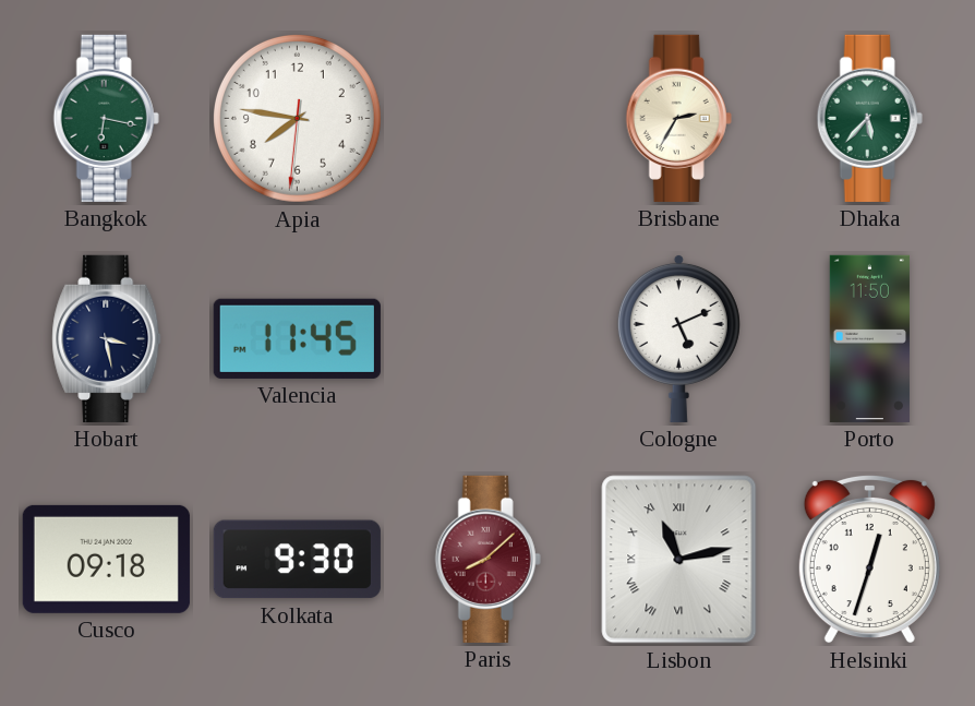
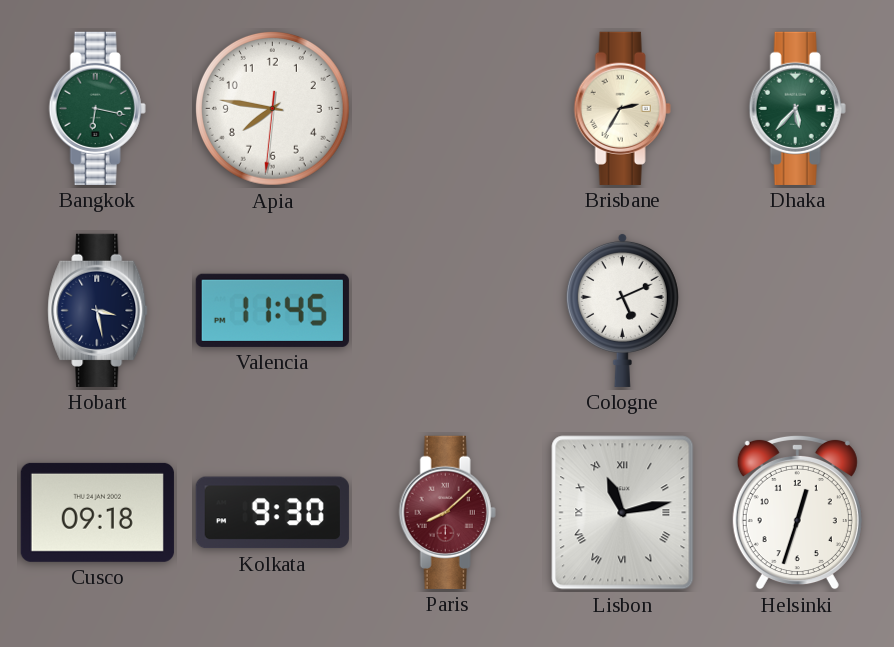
Porto: 11:50 -> none
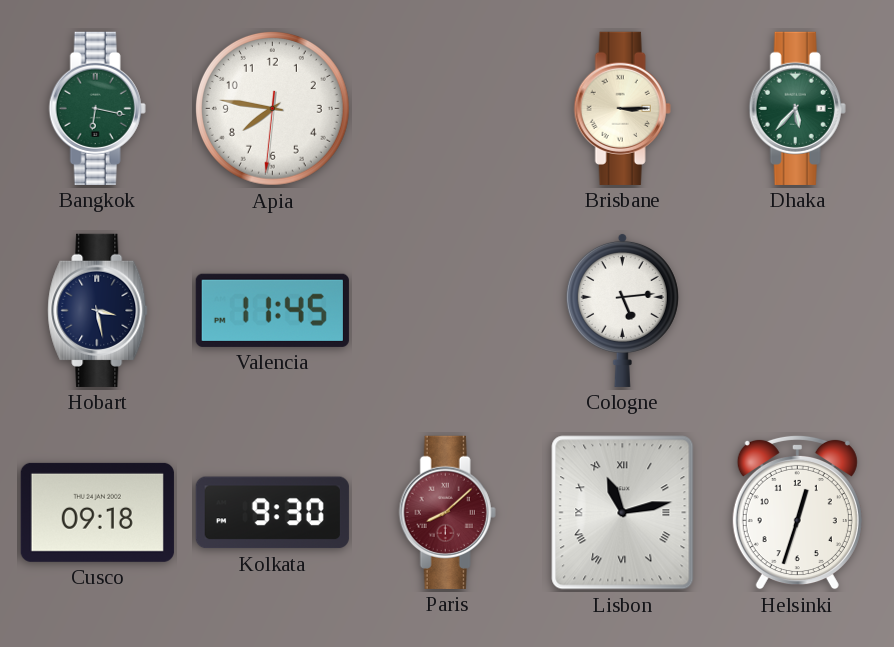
Brisbane: 2:35 -> 3:15
Cologne: 5:11 -> 5:14
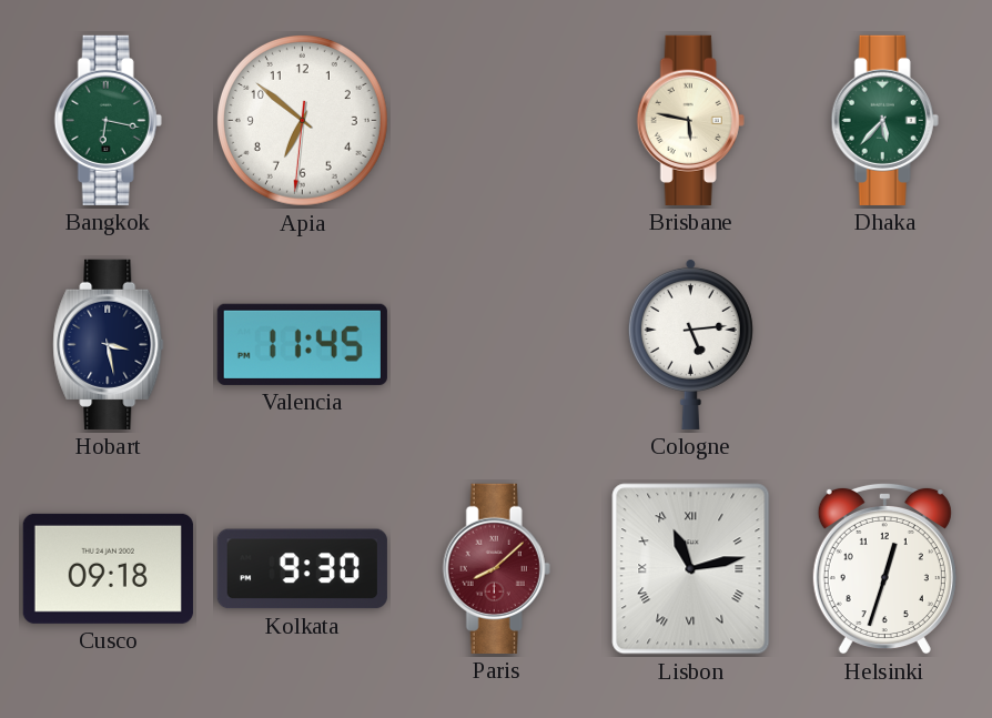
Apia: 7:46 -> 6:51
Brisbane: 3:15 -> 5:47
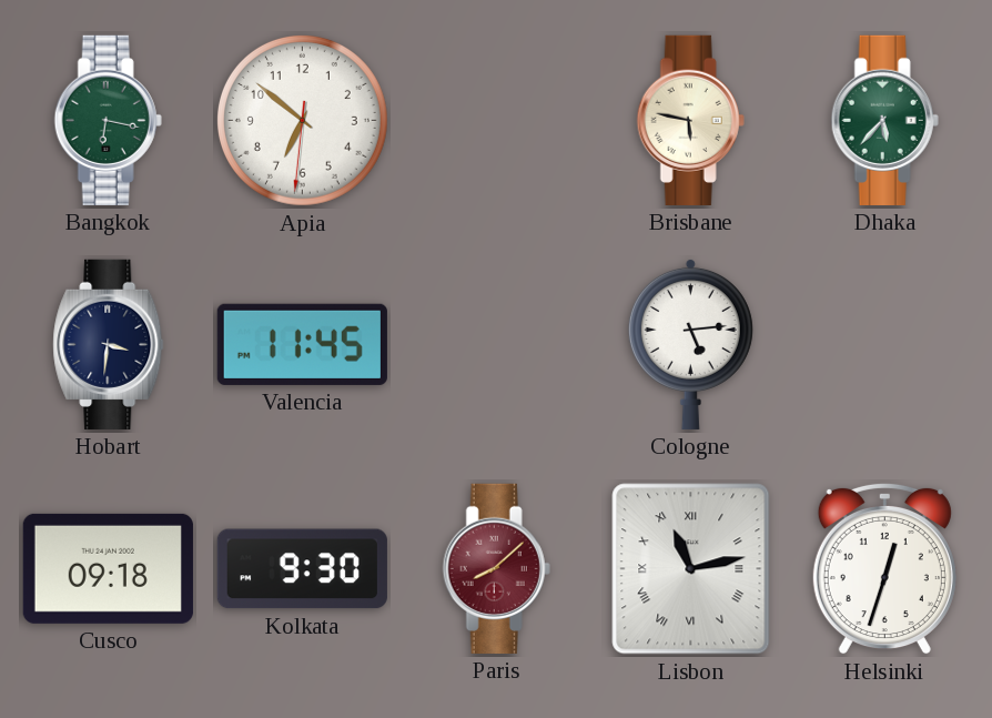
Hobart: 3:28 -> 3:31
